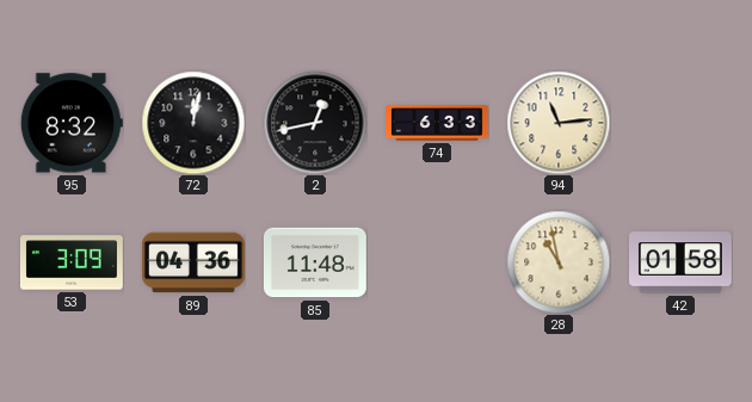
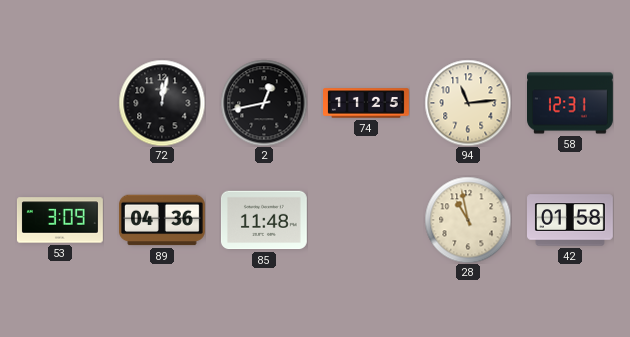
95: 8:32 -> none
74: 6:33 -> 11:25
58: none -> 12:31
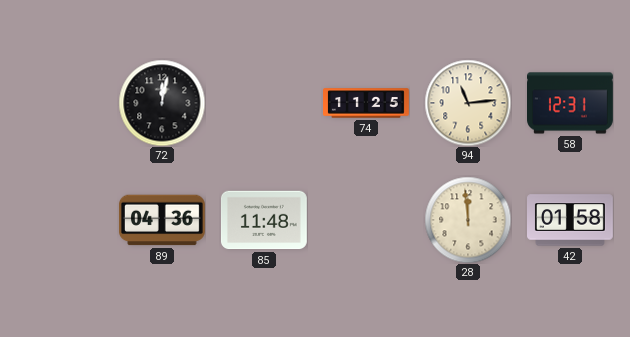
2: 12:43 -> none
53: 3:09 -> none
28: 10:58 -> 11:59
